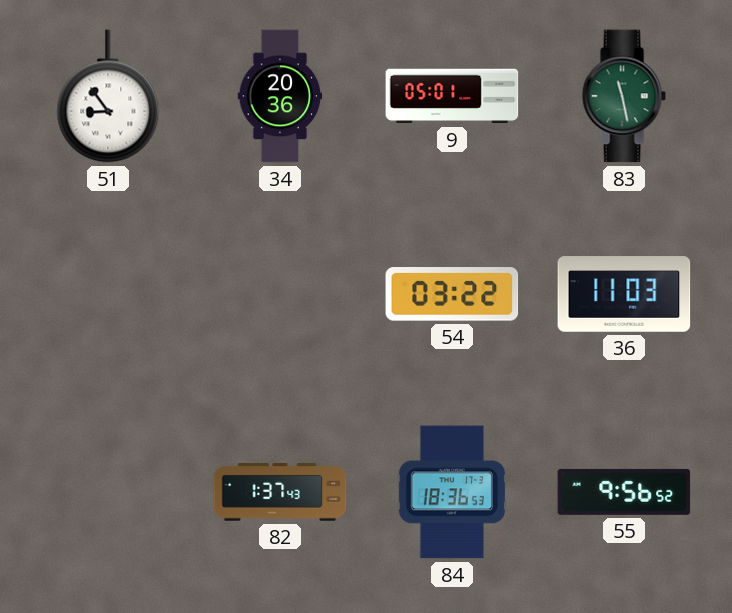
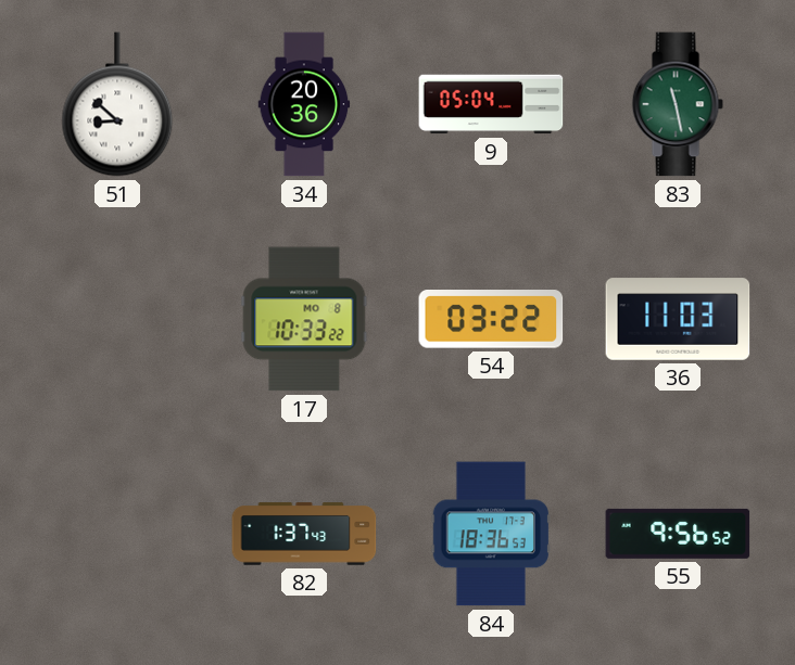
51: 8:54 -> 8:52
9: 05:01 -> 05:04
17: none -> 10:33
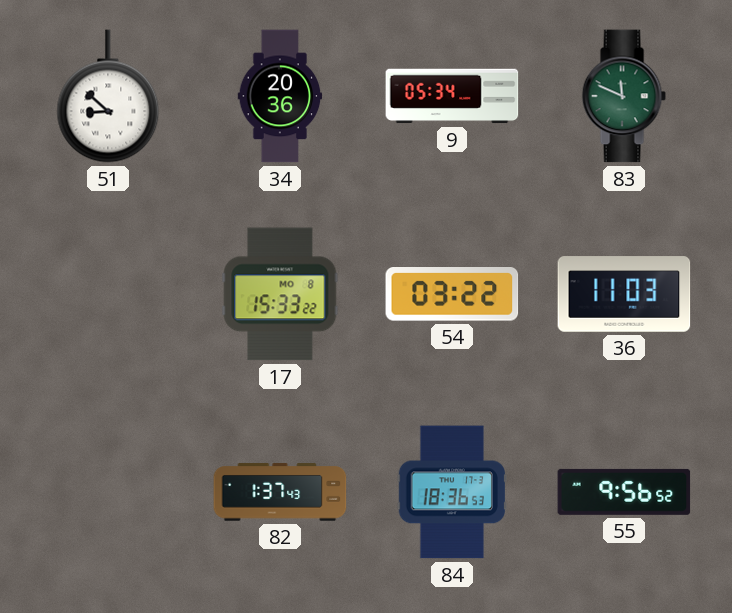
9: 05:04 -> 05:34
83: 11:28 -> 11:49
17: 10:33 -> 15:33
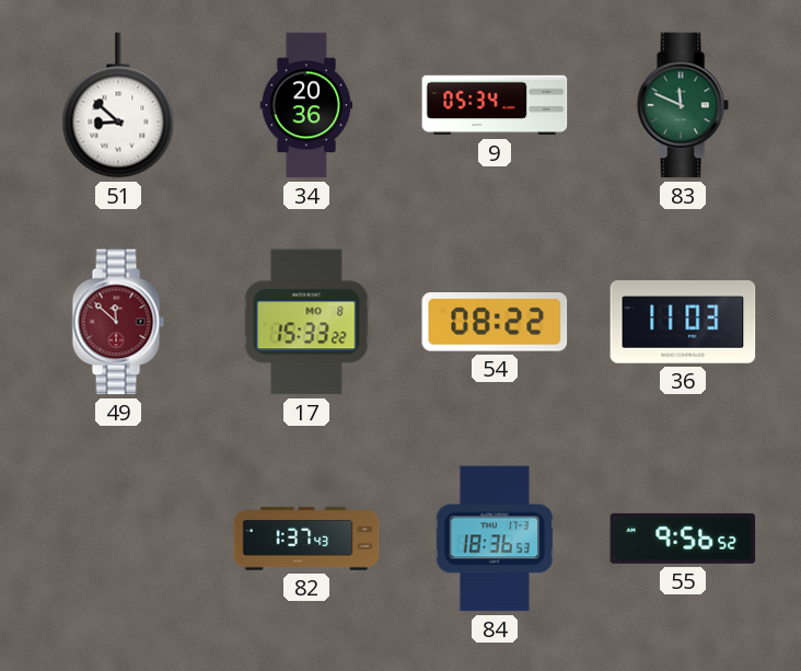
49: none -> 11:52
54: 03:22 -> 08:22
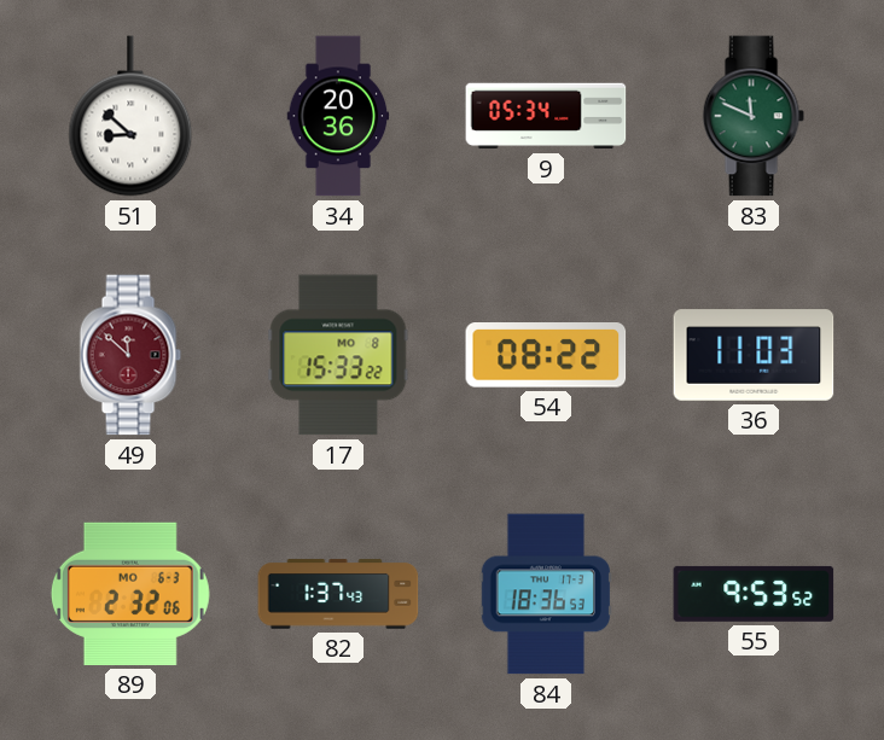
89: none -> 2:32
55: 9:56 -> 9:53
